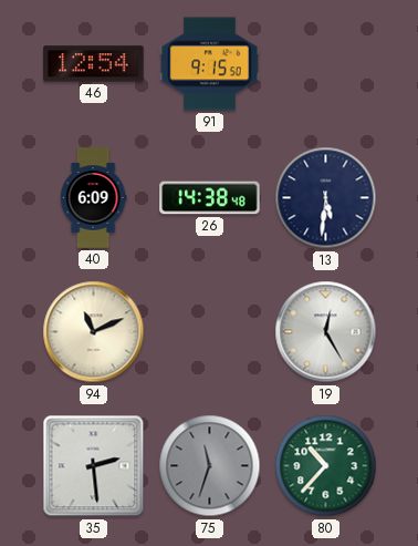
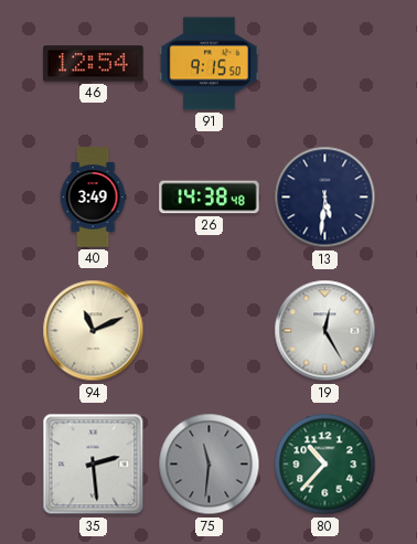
40: 6:09 -> 3:49
75: 11:33 -> 11:31
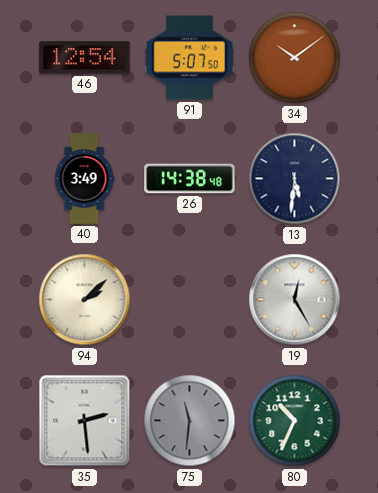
91: 9:15 -> 5:07
34: none -> 10:09
94: 11:11 -> 2:08
80: 10:37 -> 10:34
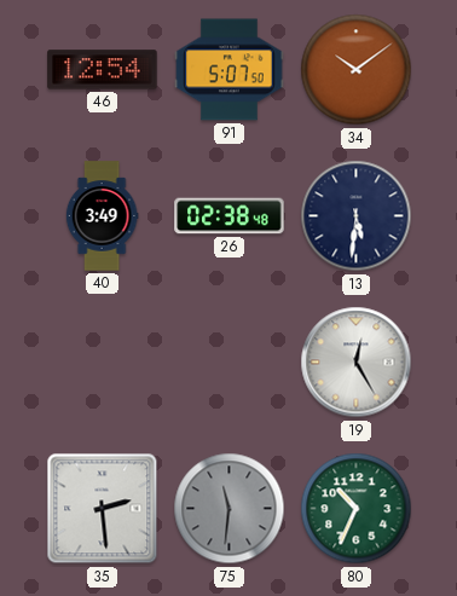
26: 14:38 -> 02:38
94: 2:08 -> none
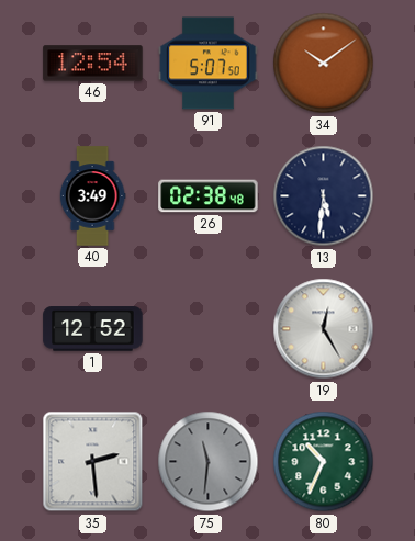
1: none -> 12:52
